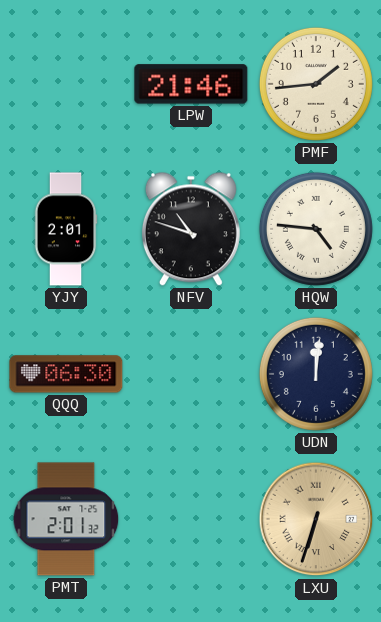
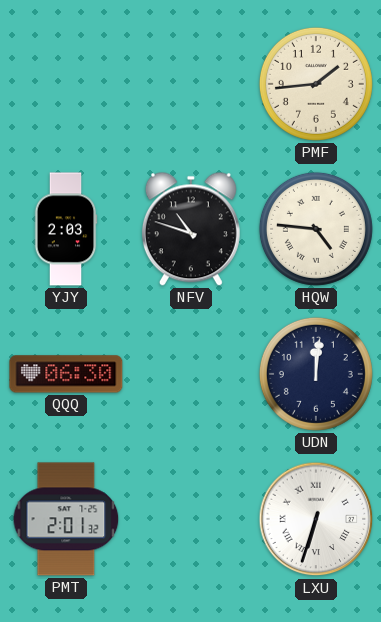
LPW: 21:46 -> none
YJY: 2:01 -> 2:03
LXU dial: champagne -> white
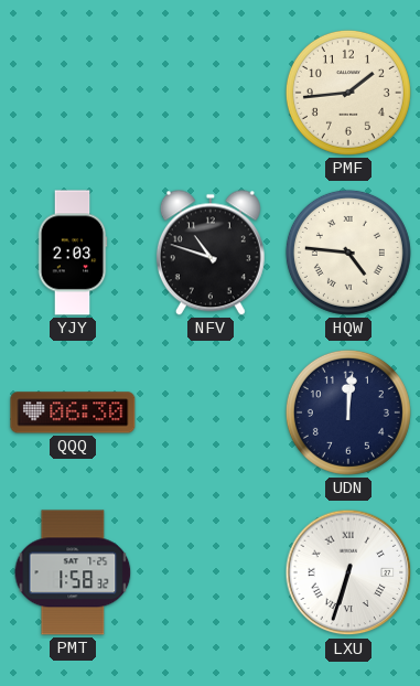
PMT: 2:01 -> 1:58
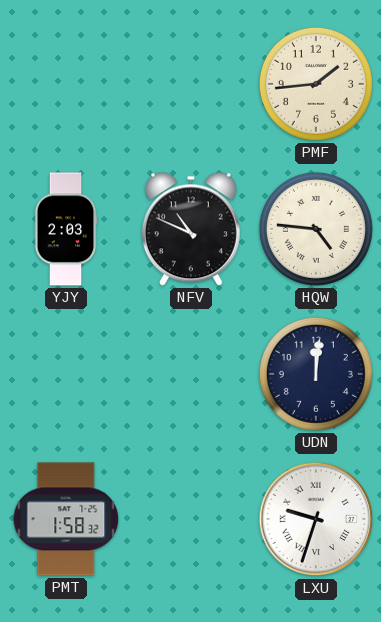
NFV: 10:48 -> 10:49
QQQ: 06:30 -> none
LXU: 6:33 -> 9:33
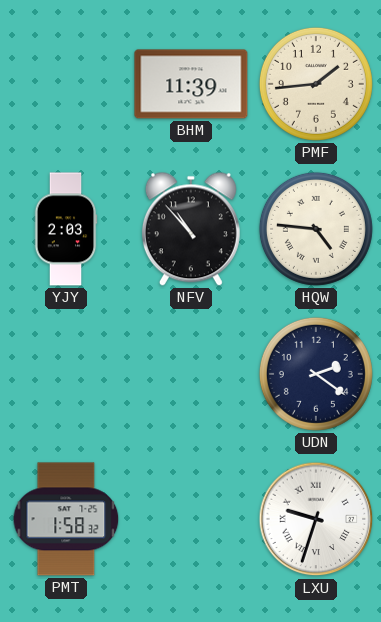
BHM: none -> 11:39
NFV: 10:49 -> 10:53
UDN: 12:01 -> 2:21
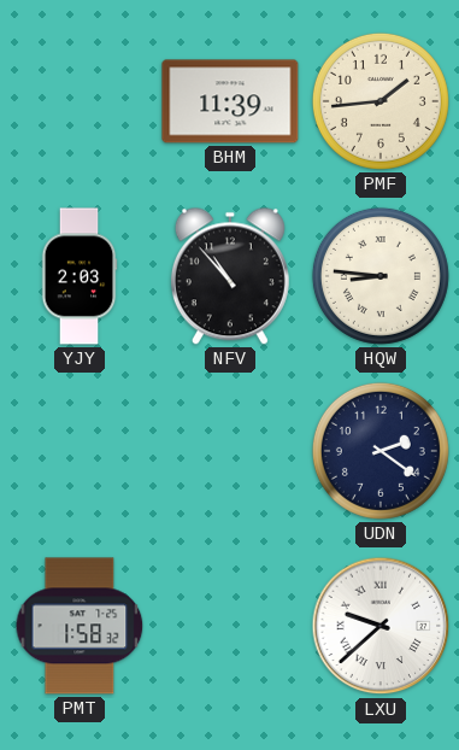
HQW: 4:46 -> 8:46
LXU: 9:33 -> 9:38
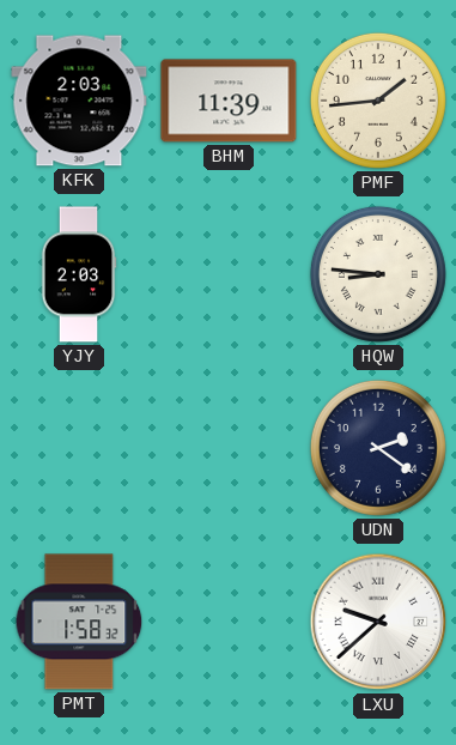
KFK: none -> 2:03
NFV: 10:53 -> none
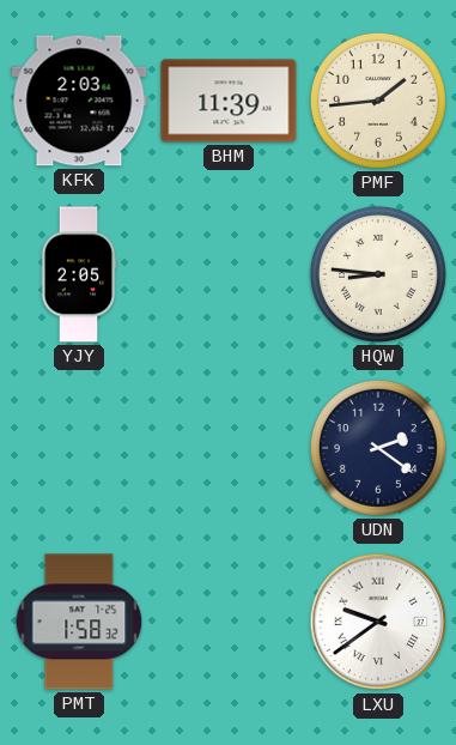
YJY: 2:03 -> 2:05
LXU: 9:38 -> 9:39
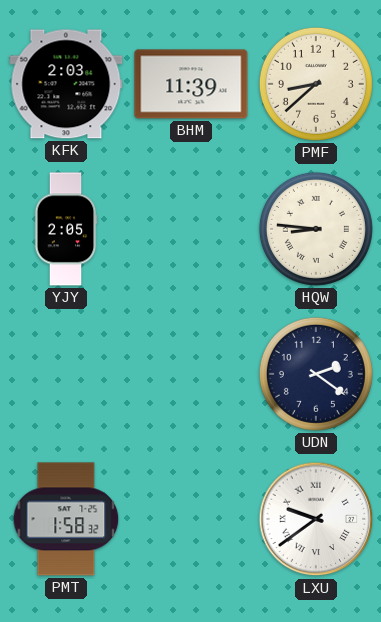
PMF: 1:44 -> 8:38
